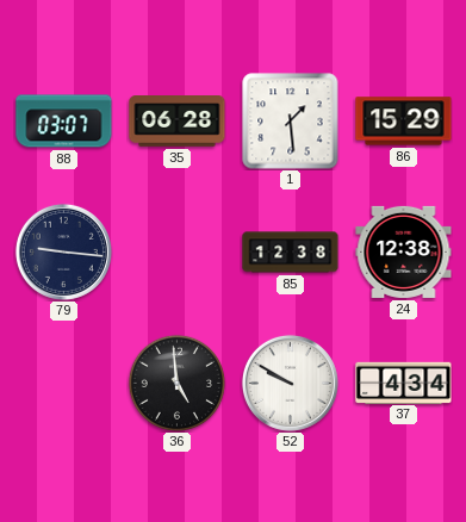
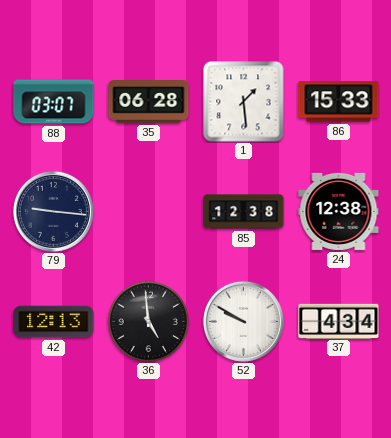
86: 15:29 -> 15:33
42: none -> 12:13
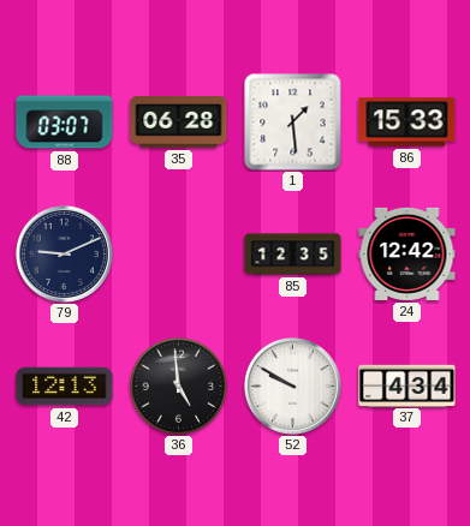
79: 9:16 -> 9:11
85: 12:38 -> 12:35
24: 12:38 -> 12:42
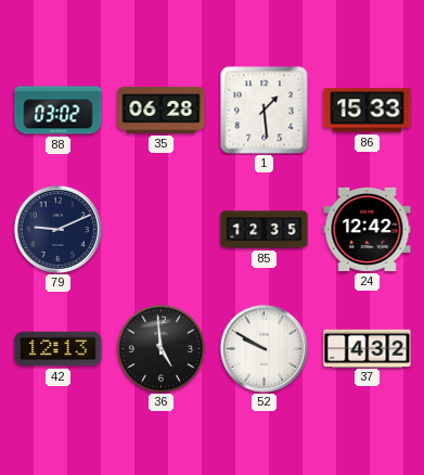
88: 03:07 -> 03:02
37: 4:34 -> 4:32
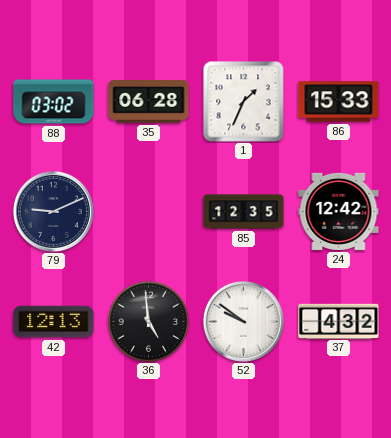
1: 1:29 -> 1:34
52: 9:50 -> 9:51
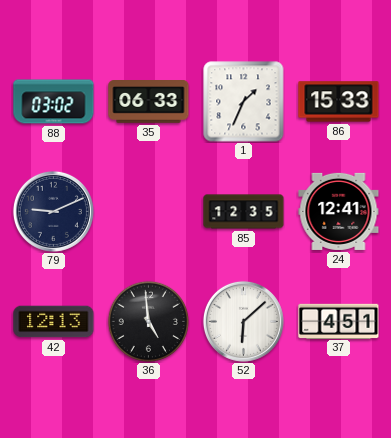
35: 06:28 -> 06:33
24: 12:42 -> 12:41
52: 9:51 -> 6:08
37: 4:32 -> 4:51
